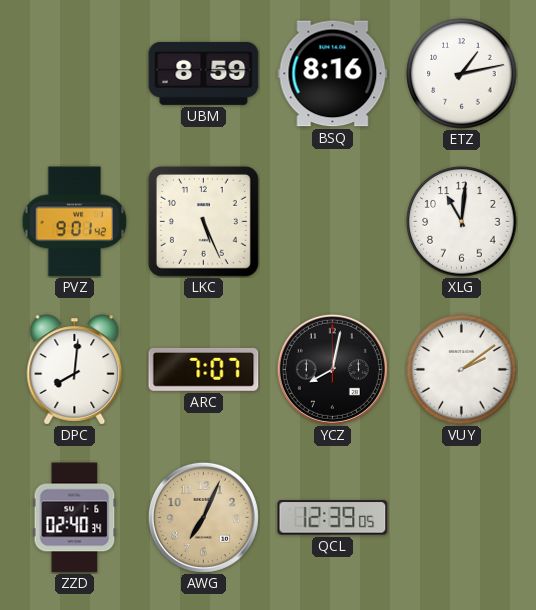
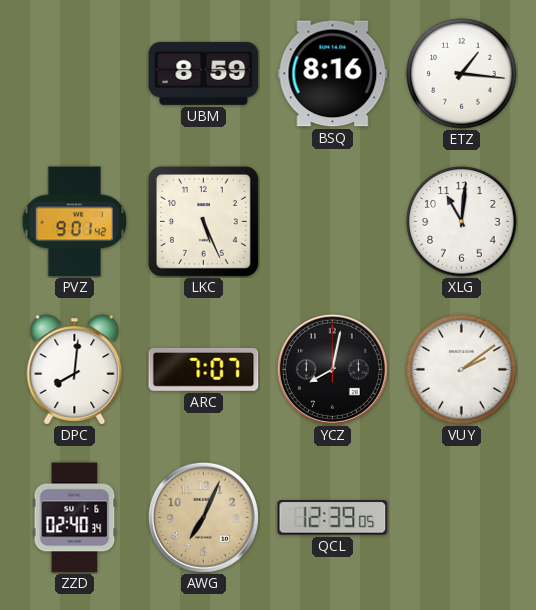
ETZ: 1:13 -> 1:16
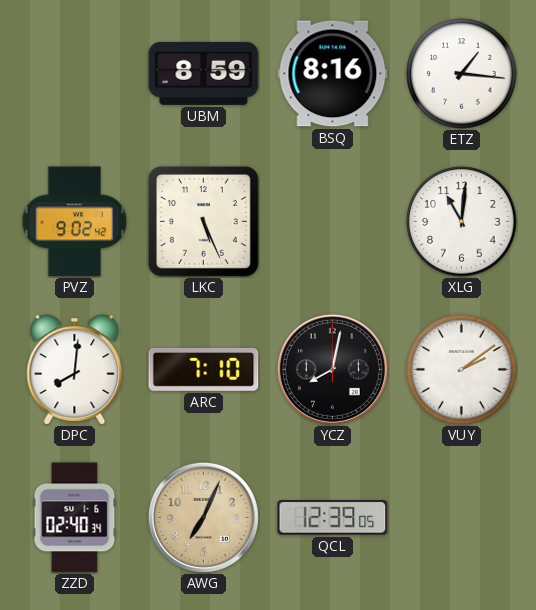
PVZ: 9:01 -> 9:02
ARC: 7:07 -> 7:10
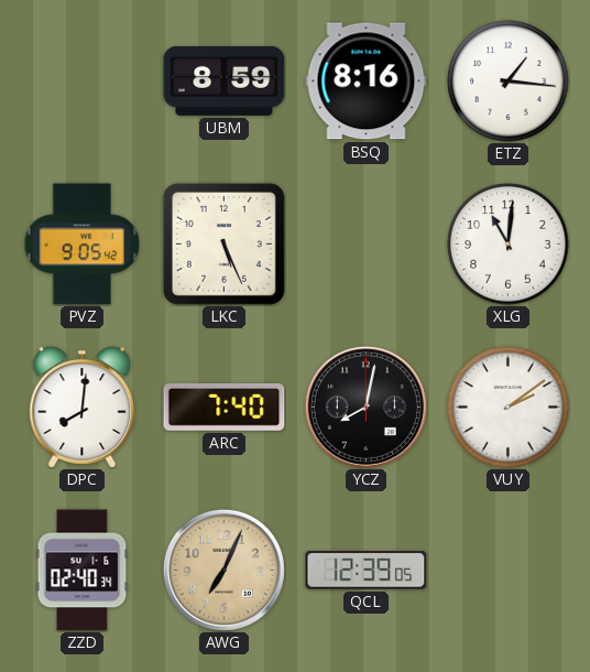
PVZ: 9:02 -> 9:05
ARC: 7:10 -> 7:40
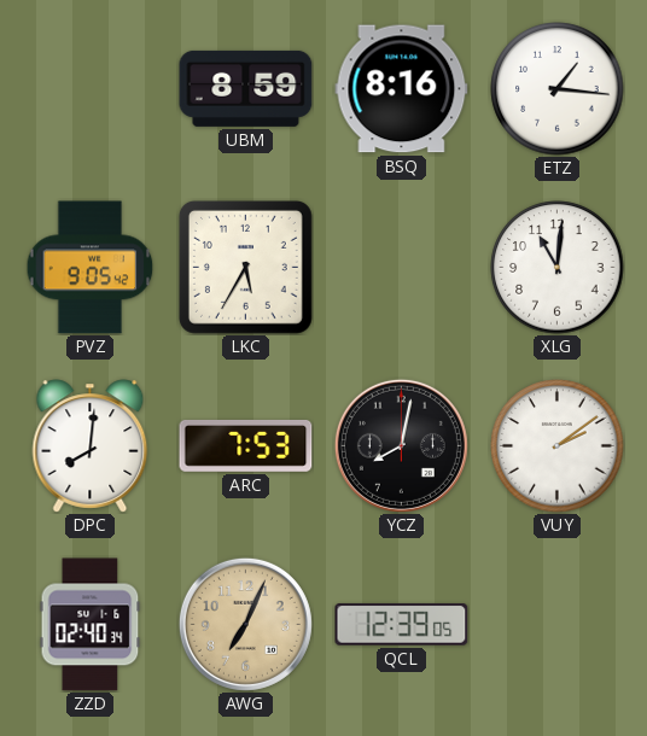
LKC: 5:26 -> 5:35
ARC: 7:40 -> 7:53
